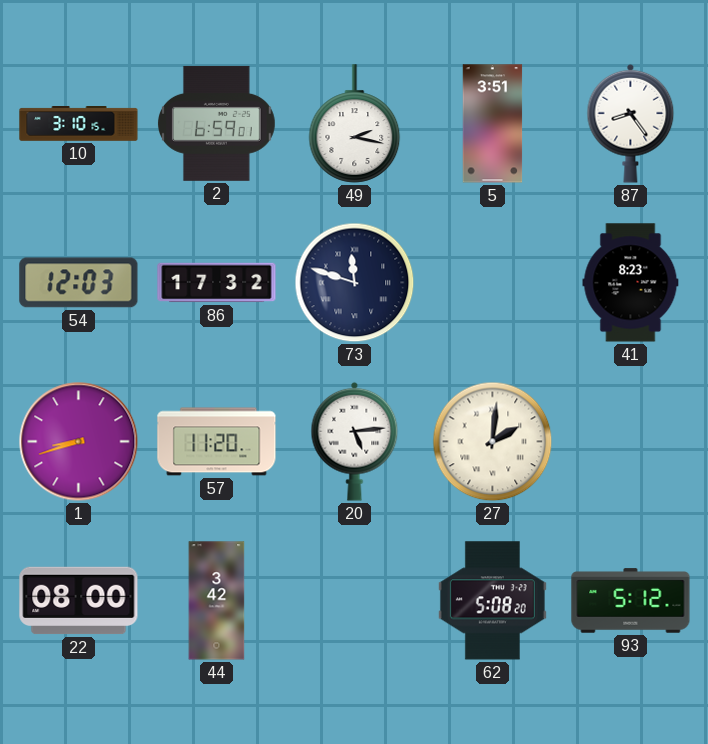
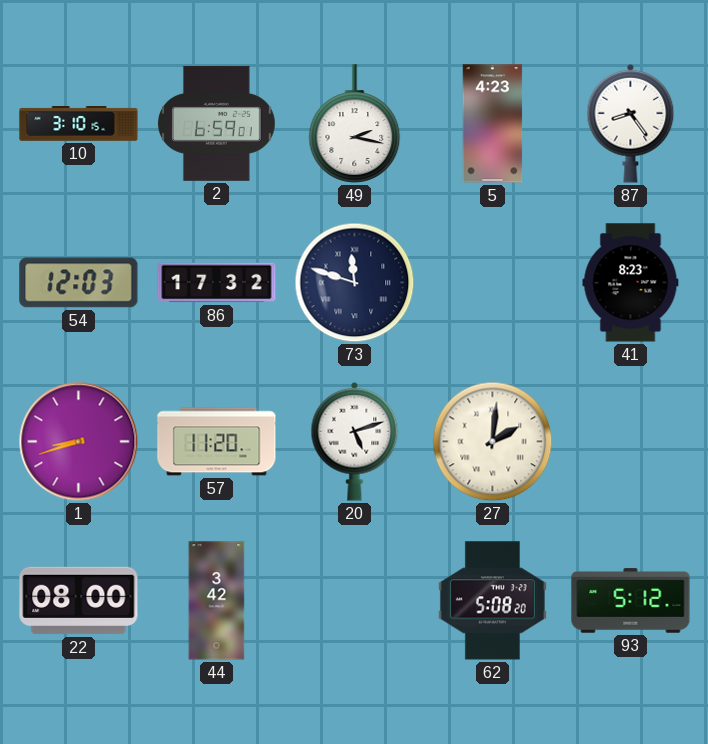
5: 3:51 -> 4:23
20: 5:14 -> 5:12
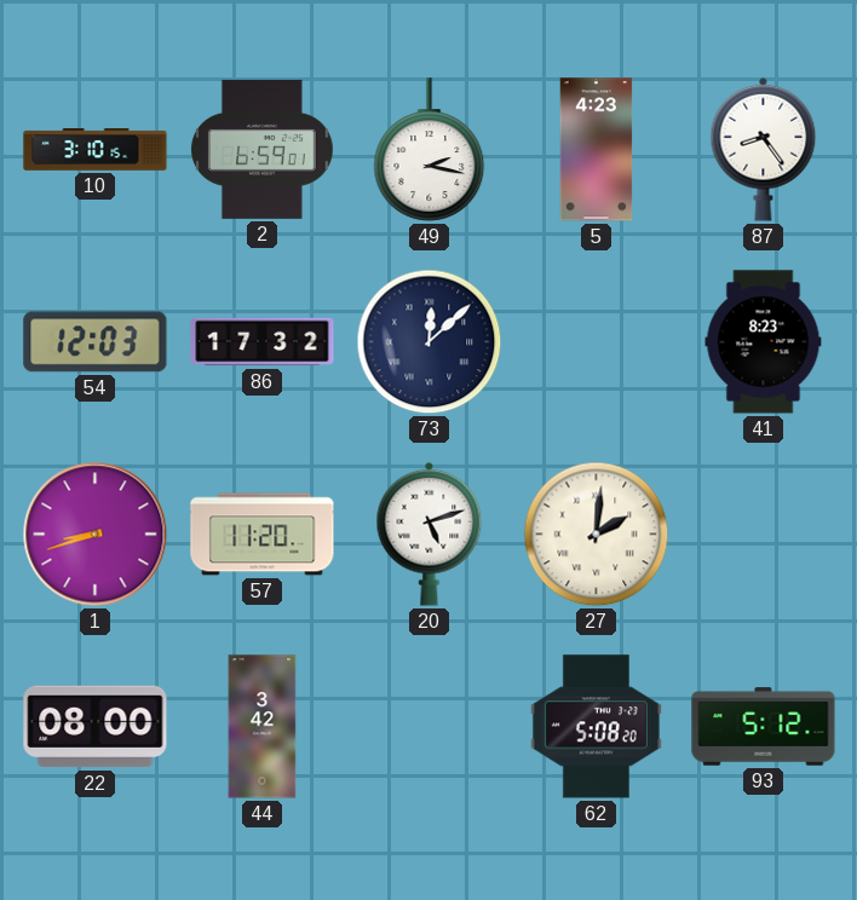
73: 11:48 -> 12:08
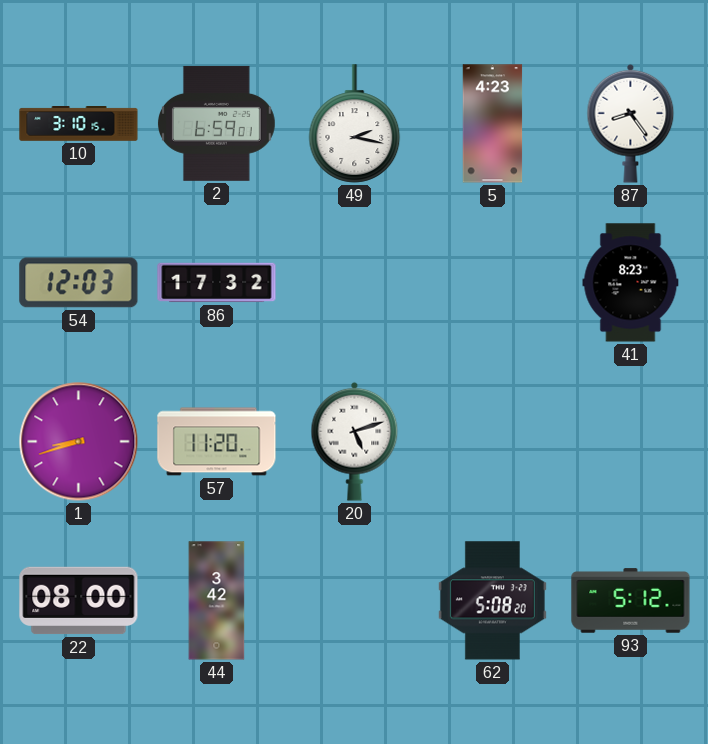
73: 12:08 -> none
27: 2:01 -> none
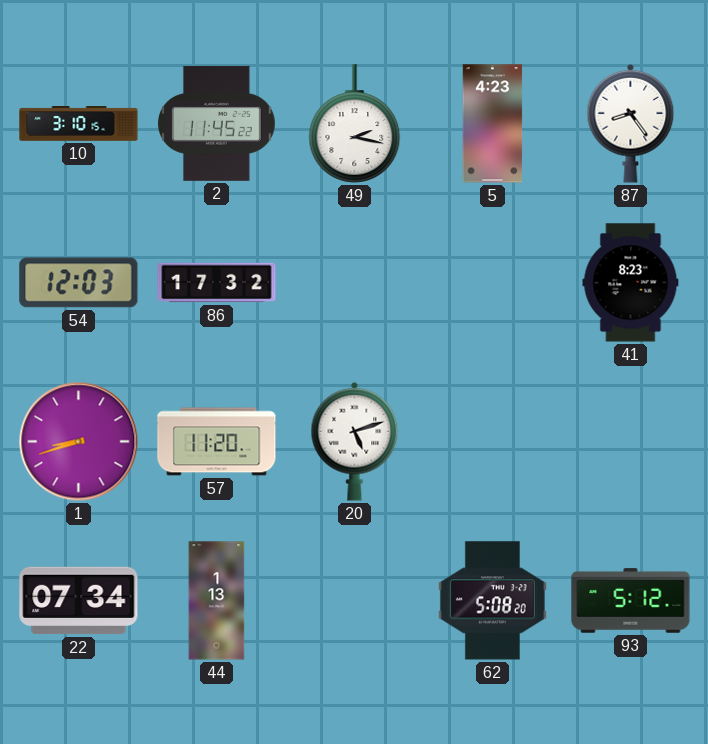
2: 6:59 -> 11:45
22: 08:00 -> 07:34
44: 3:42 -> 1:13
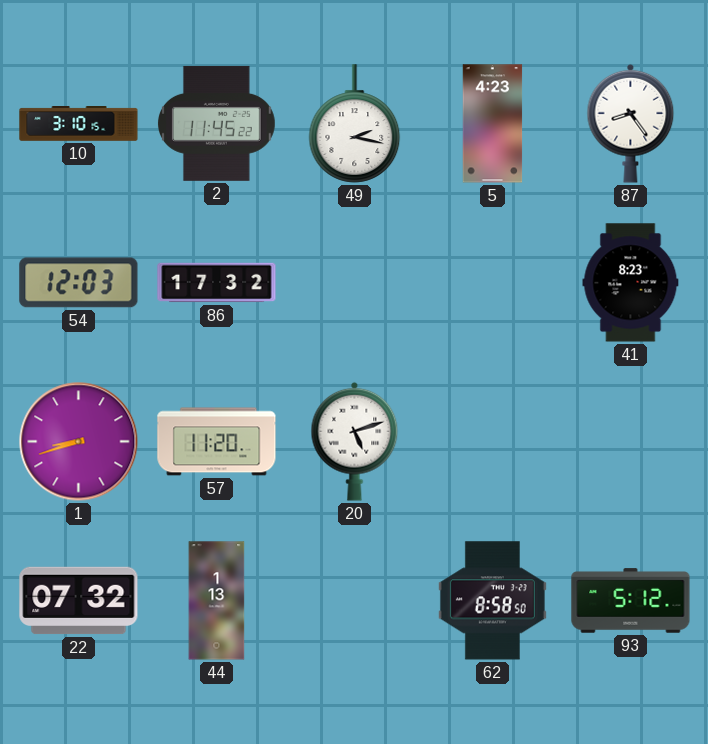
22: 07:34 -> 07:32
62: 5:08 -> 8:58
